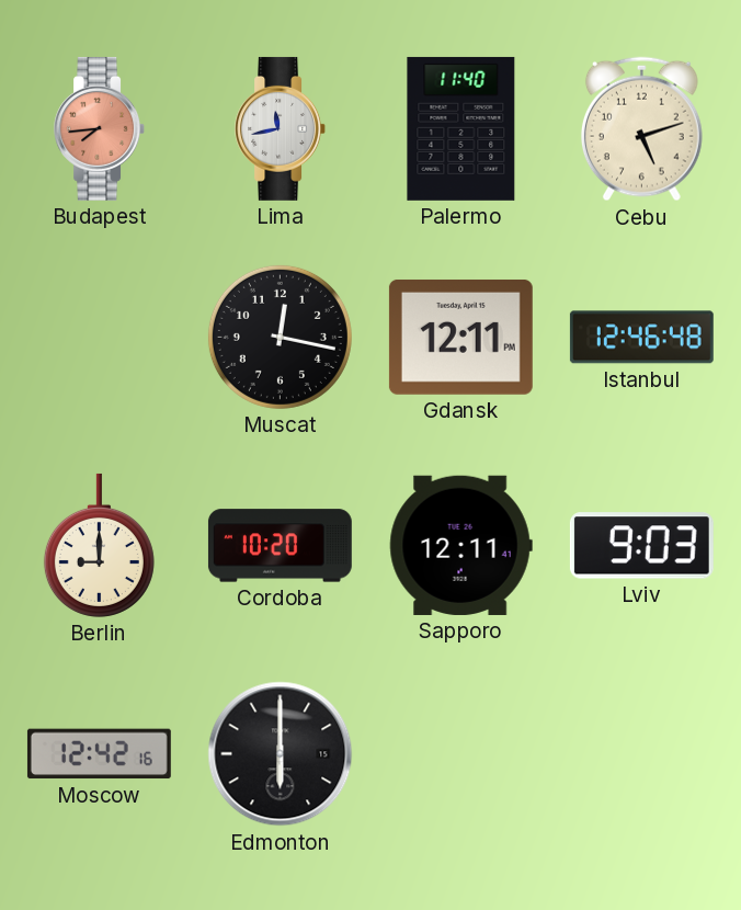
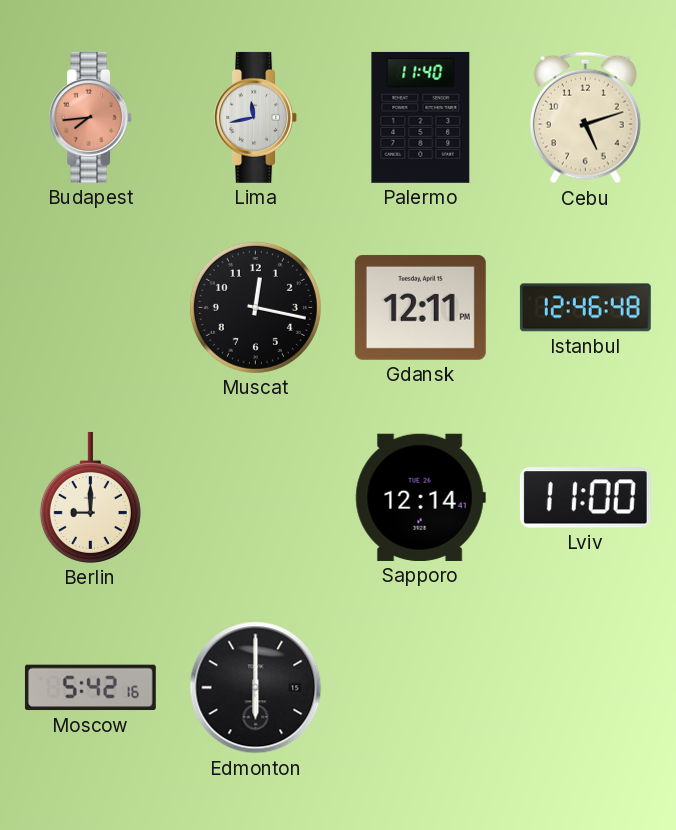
Cordoba: 10:20 -> none
Sapporo: 12:11 -> 12:14
Lviv: 9:03 -> 11:00
Moscow: 12:42 -> 5:42
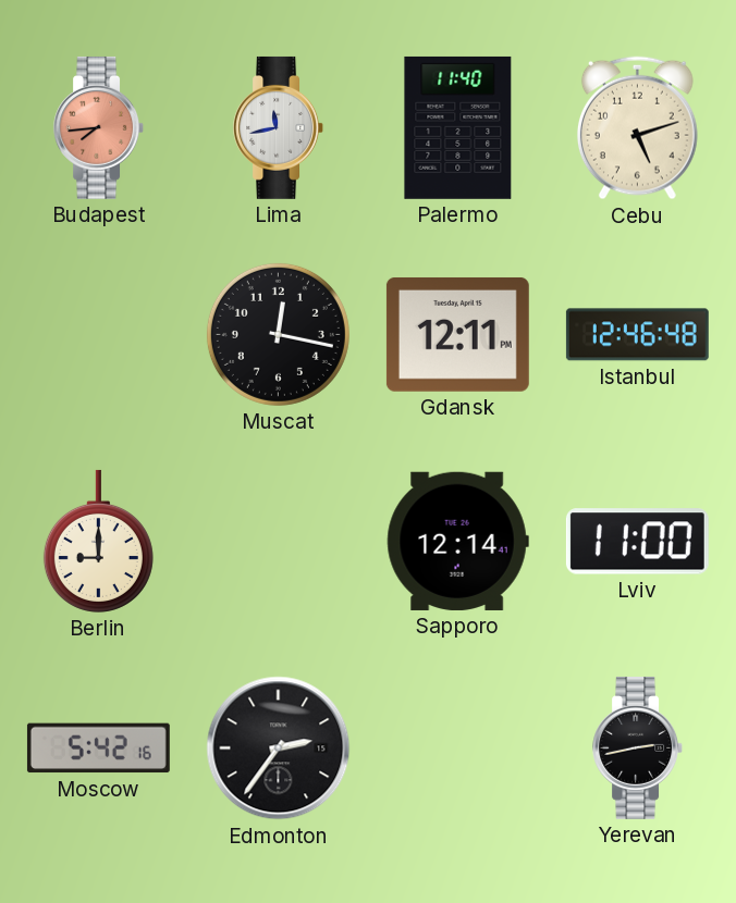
Edmonton: 6:00 -> 2:36
Yerevan: none -> 2:43
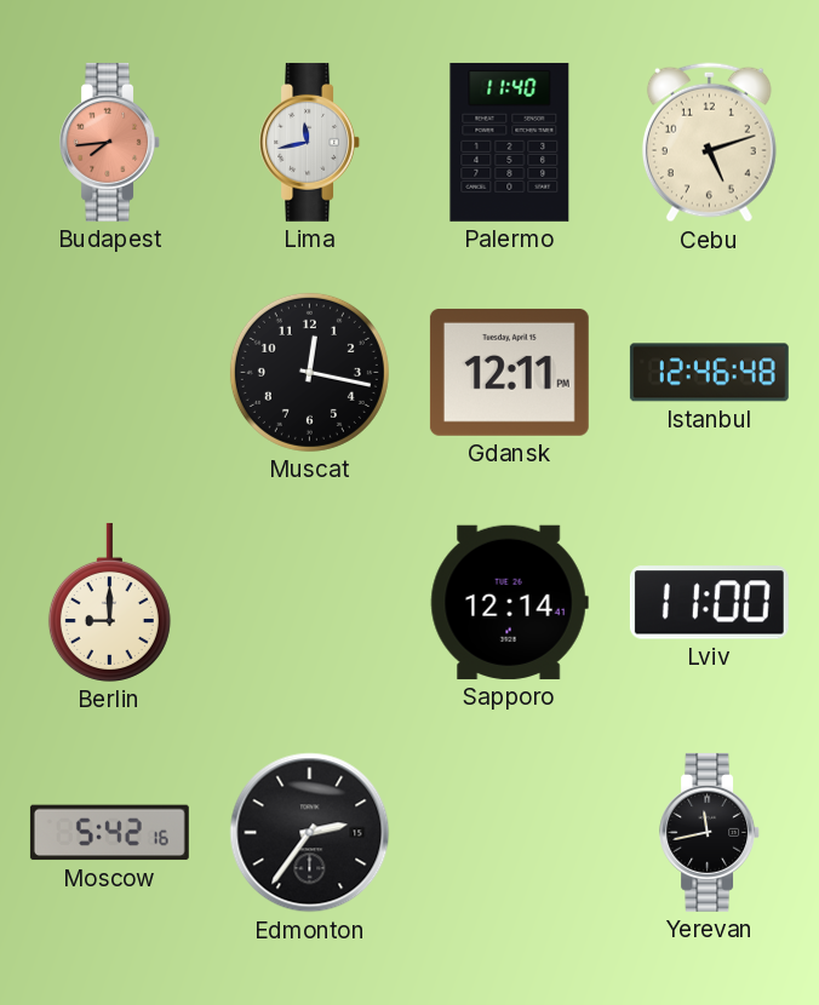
Yerevan: 2:43 -> 11:43
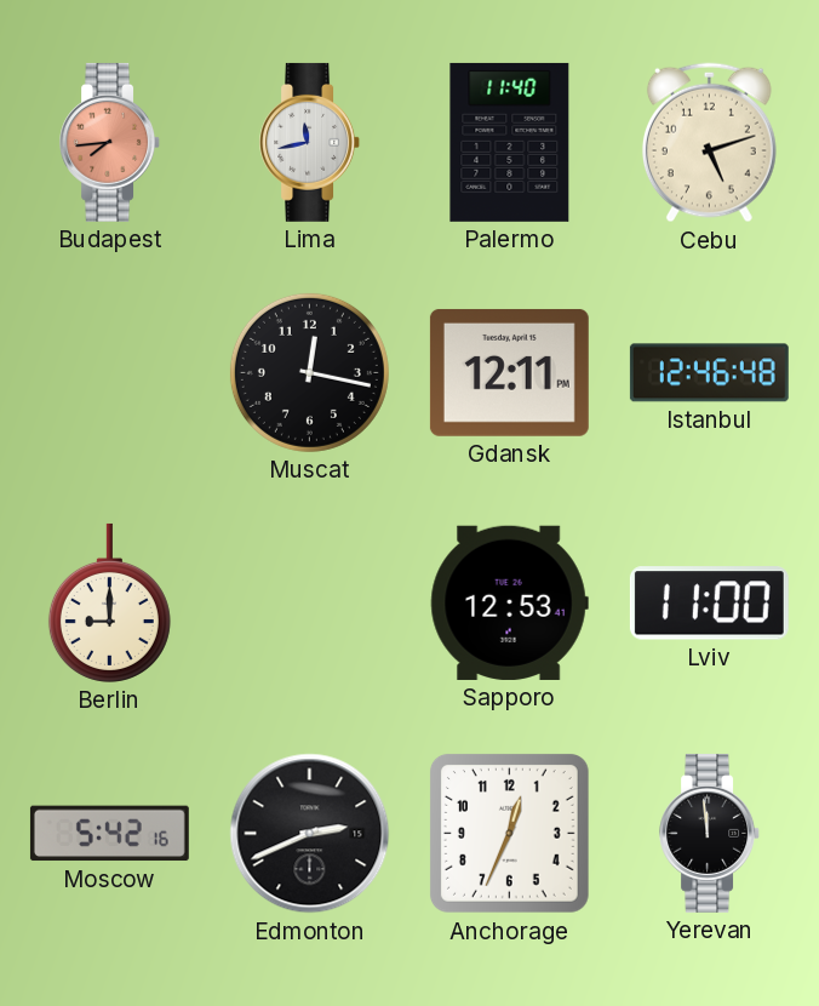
Sapporo: 12:14 -> 12:53
Edmonton: 2:36 -> 2:41
Anchorage: none -> 12:34
Yerevan: 11:43 -> 11:59
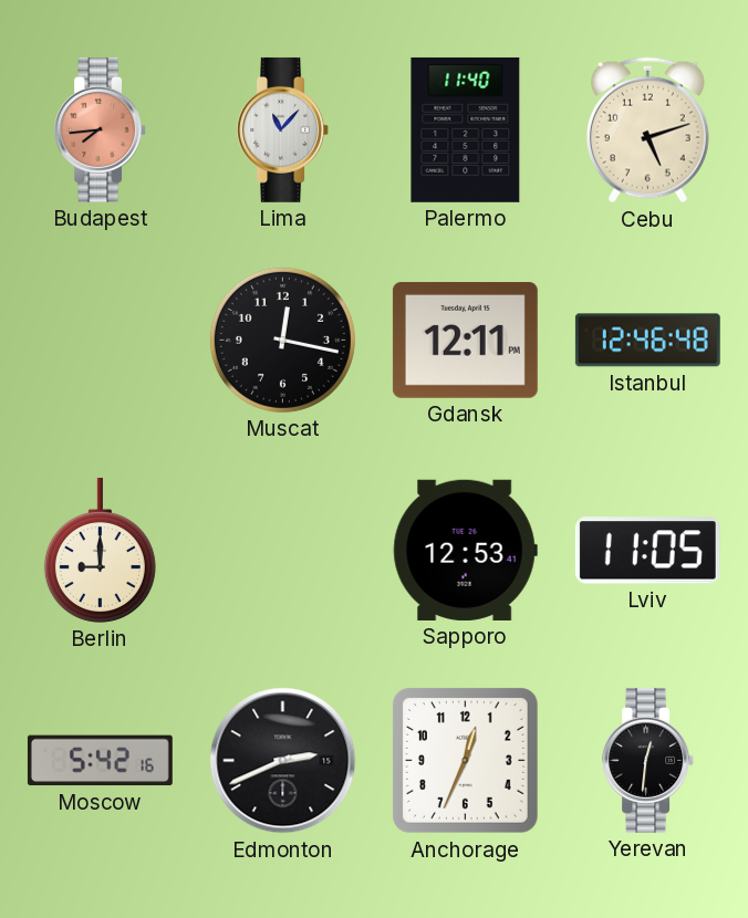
Lima: 11:43 -> 11:07
Lviv: 11:00 -> 11:05
Yerevan: 11:59 -> 12:31
